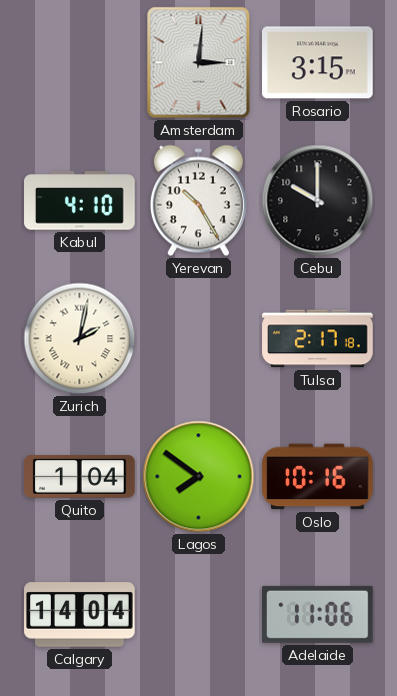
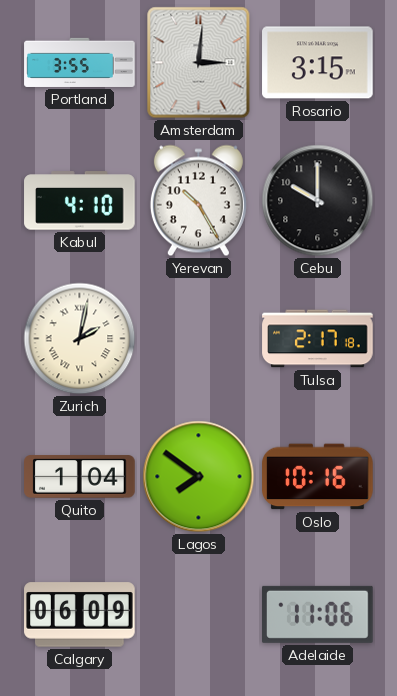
Portland: none -> 3:55
Calgary: 14:04 -> 06:09
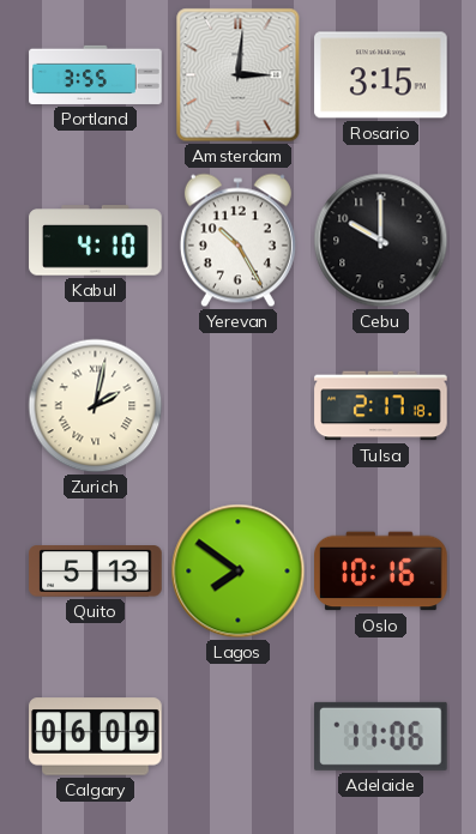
Quito: 1:04 -> 5:13
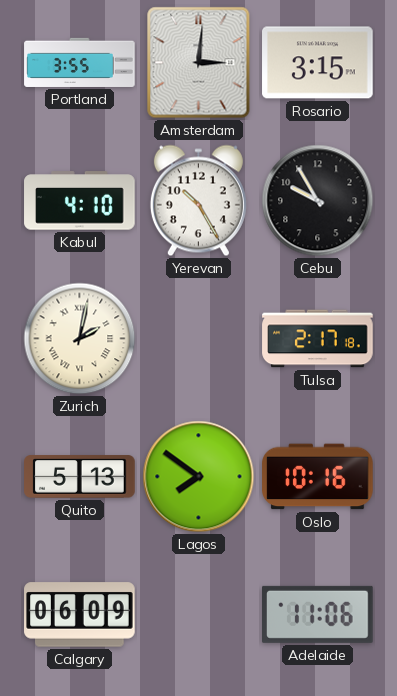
Cebu: 10:00 -> 9:55
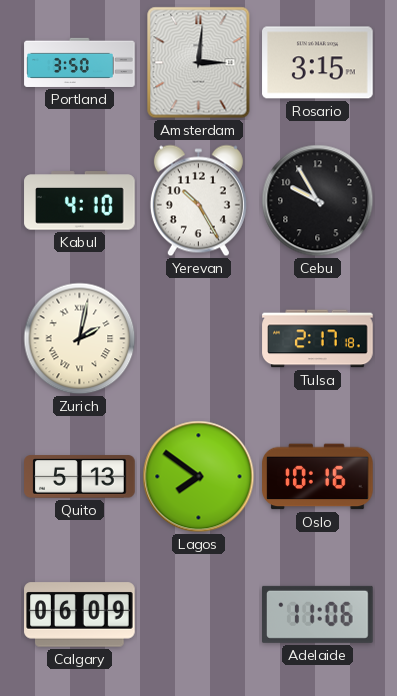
Portland: 3:55 -> 3:50
